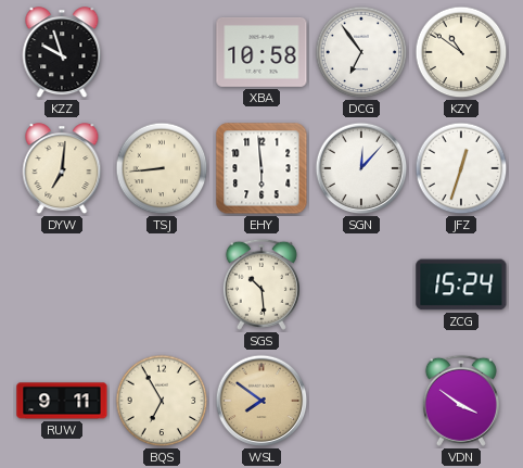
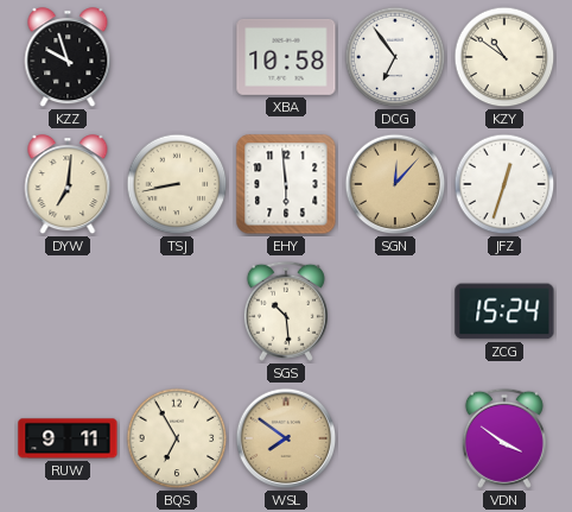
TSJ: 8:44 -> 8:43
SGN dial: white -> champagne
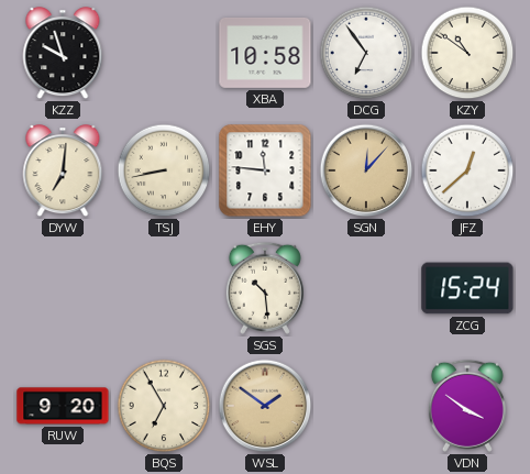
EHY: 5:59 -> 11:46
JFZ: 12:33 -> 12:38
RUW: 9:11 -> 9:20
WSL: 7:51 -> 1:51
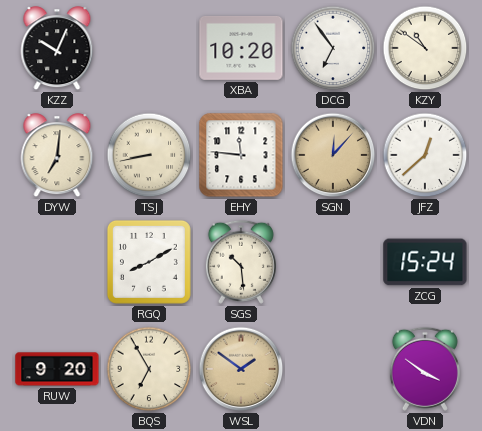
KZZ: 9:57 -> 10:04
XBA: 10:58 -> 10:20
RGQ: none -> 8:10
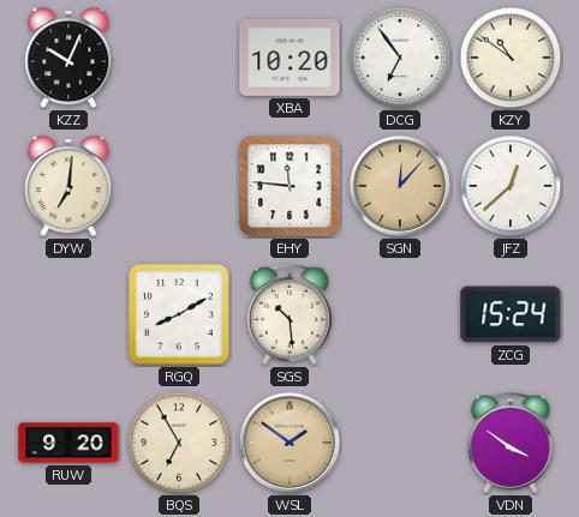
TSJ: 8:43 -> none
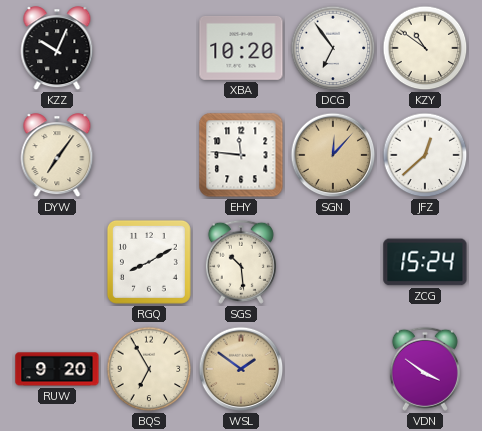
DYW: 7:01 -> 7:06
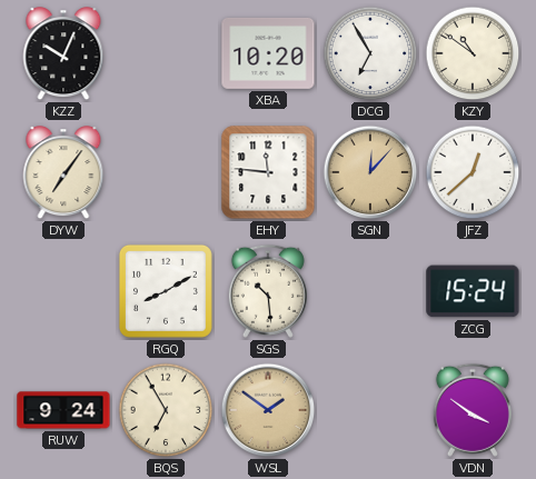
DCG: 6:54 -> 6:55
RUW: 9:20 -> 9:24
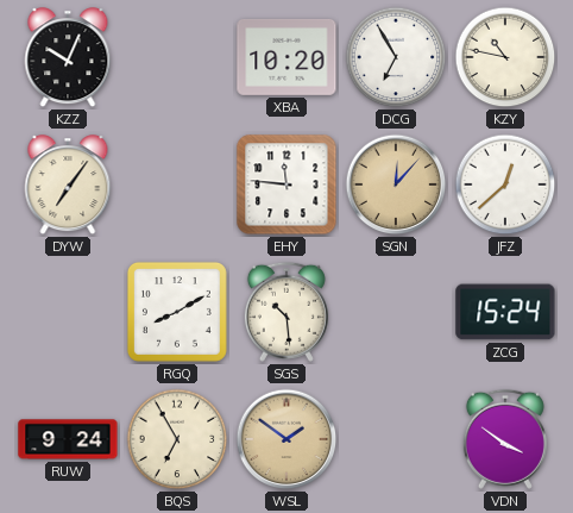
KZY: 10:51 -> 10:47
